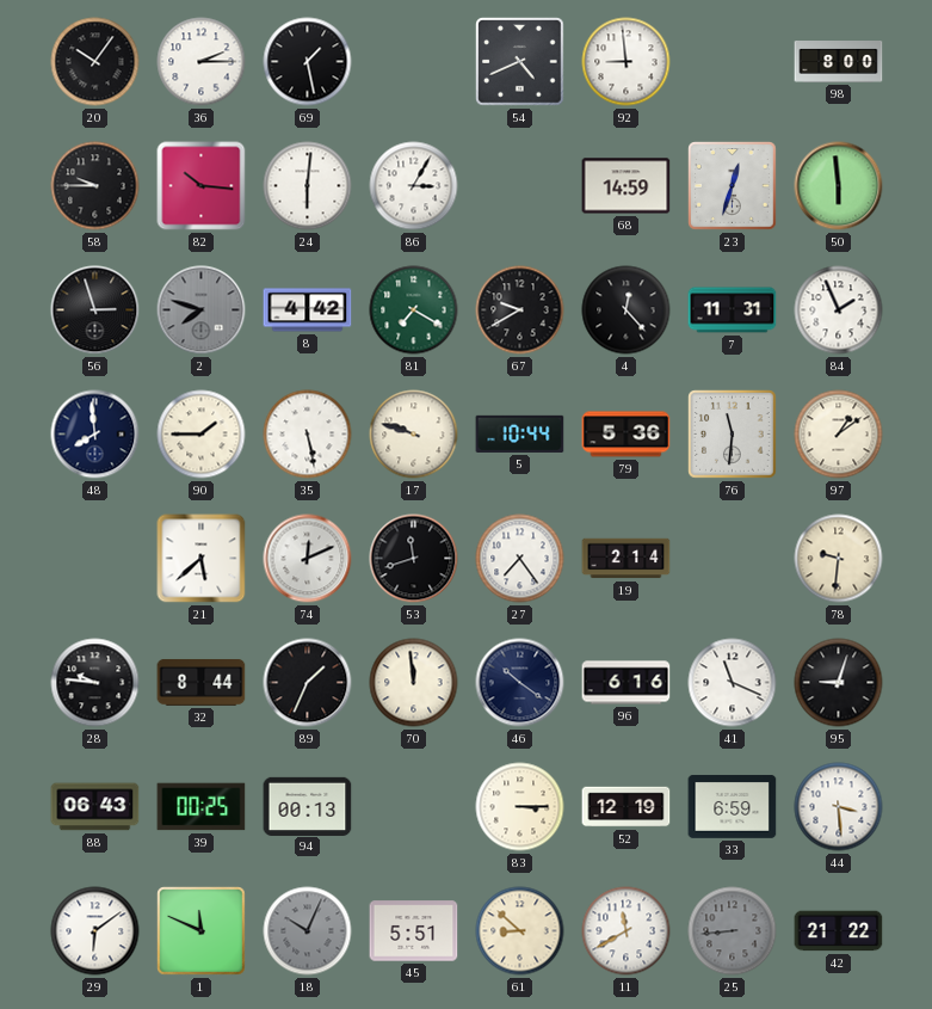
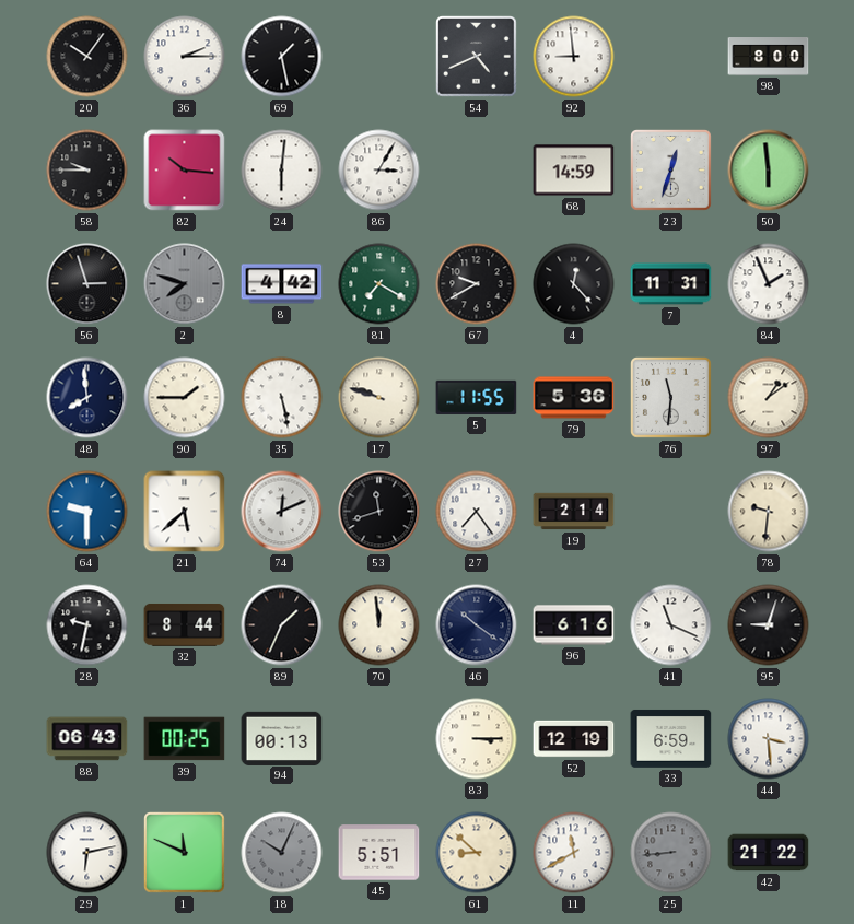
5: 10:44 -> 11:55
64: none -> 9:30
28: 9:46 -> 9:32
29: 6:09 -> 6:13
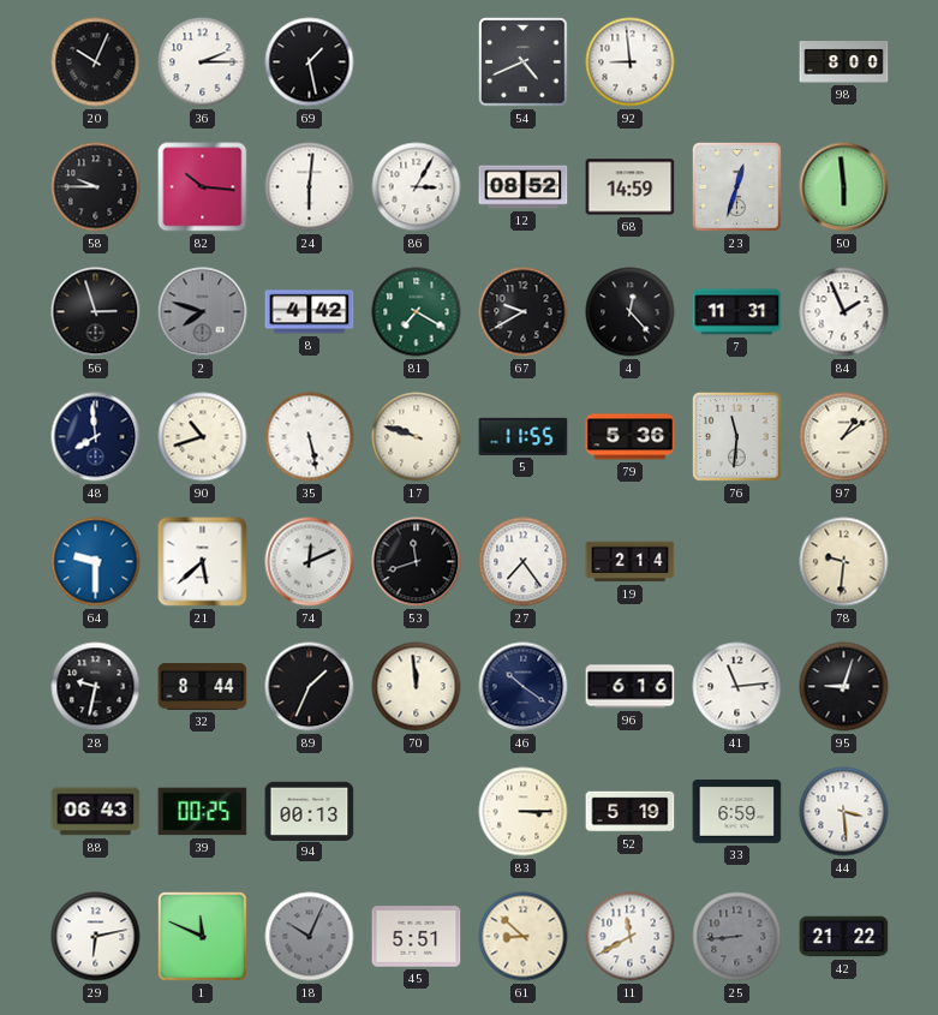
20: 10:06 -> 10:04
12: none -> 08:52
90: 1:45 -> 10:42
41: 11:19 -> 11:14
52: 12:19 -> 5:19
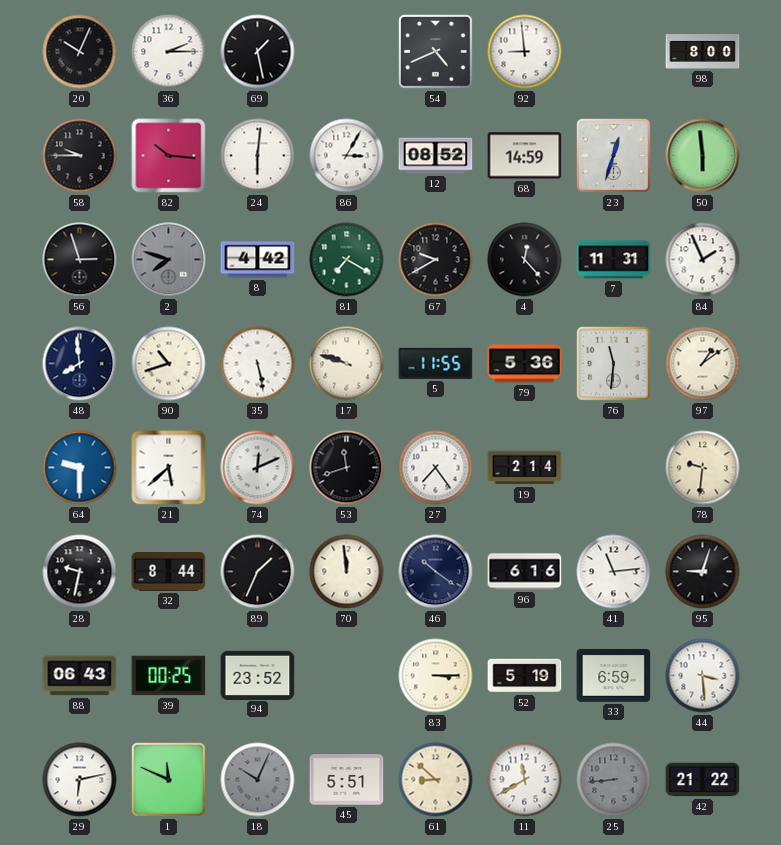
94: 00:13 -> 23:52
